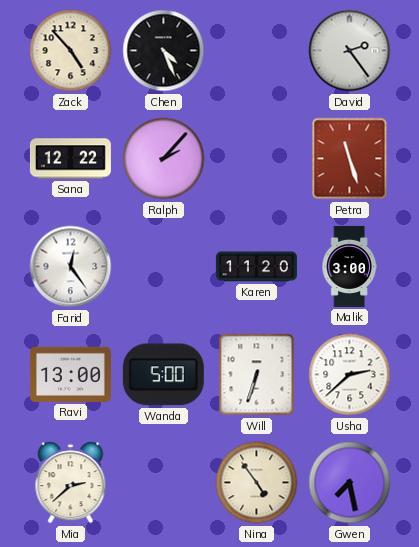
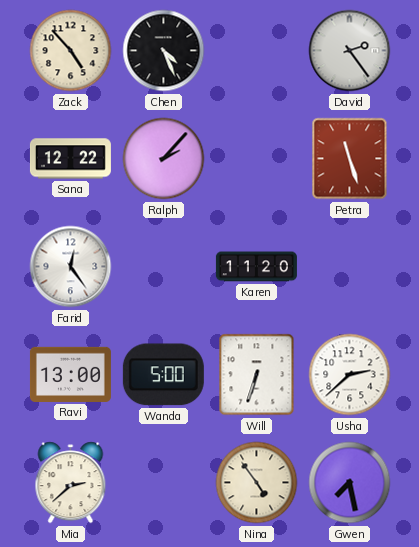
Malik: 3:00 -> none
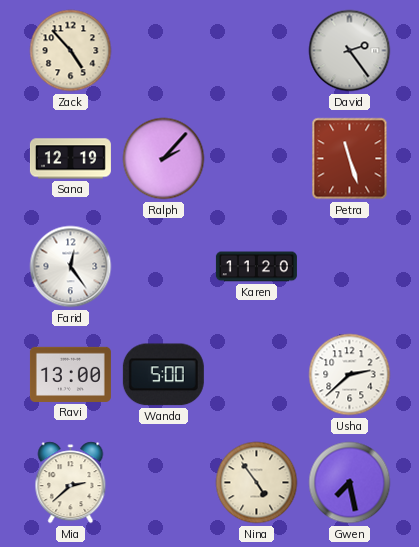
Chen: 4:26 -> none
Sana: 12:22 -> 12:19
Will: 6:33 -> none
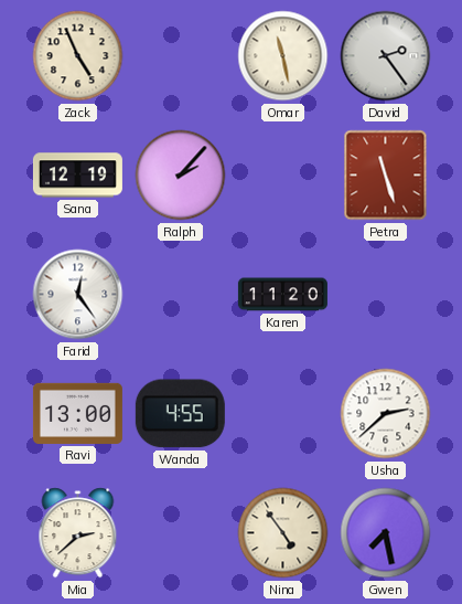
Zack: 4:53 -> 4:56
Omar: none -> 11:28
Wanda: 5:00 -> 4:55
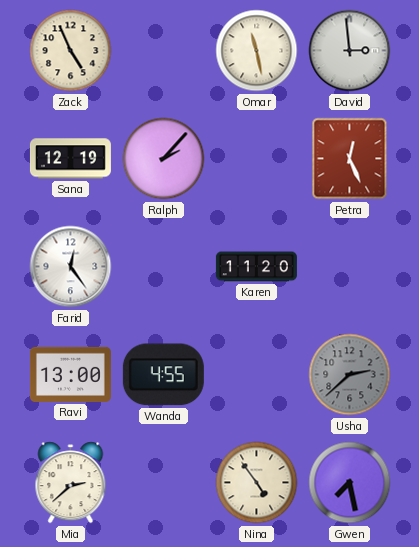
David: 2:24 -> 2:59
Petra: 11:27 -> 12:26
Usha dial: white -> grey
